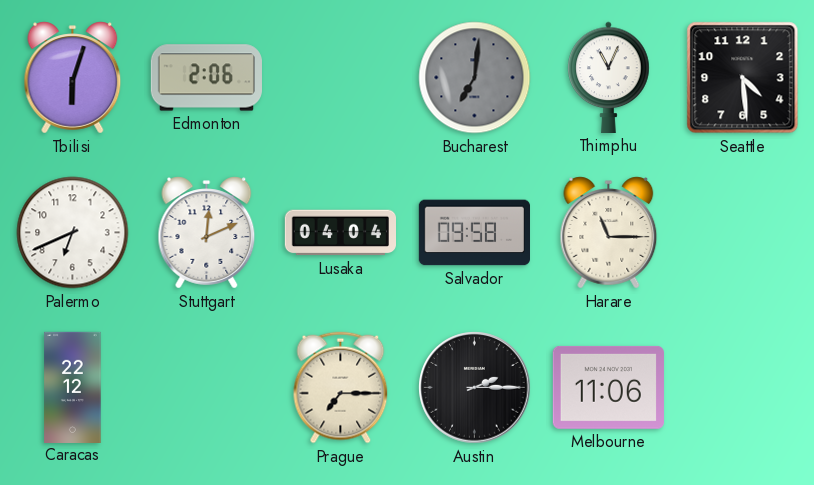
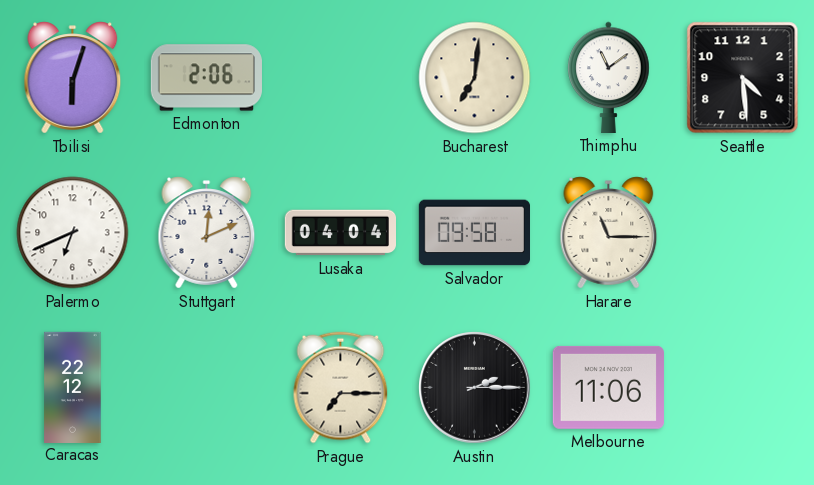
Bucharest dial: grey -> cream
Thimphu: 11:04 -> 11:09
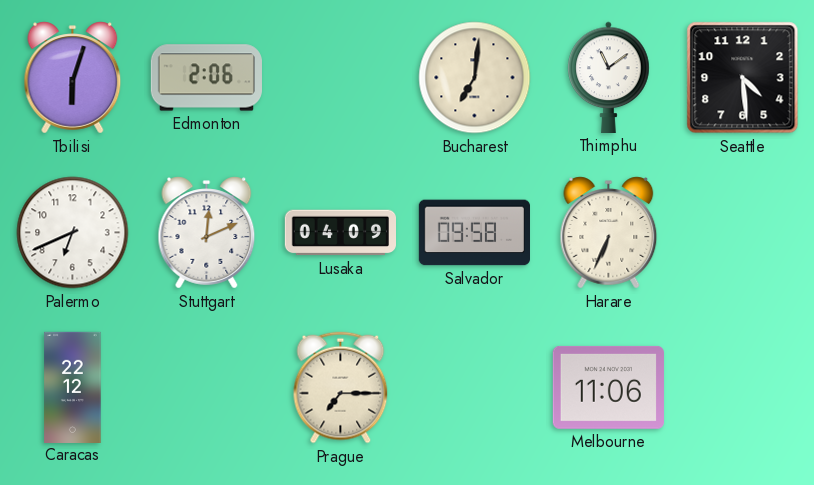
Lusaka: 04:04 -> 04:09
Harare: 11:15 -> 6:34
Austin: 2:15 -> none
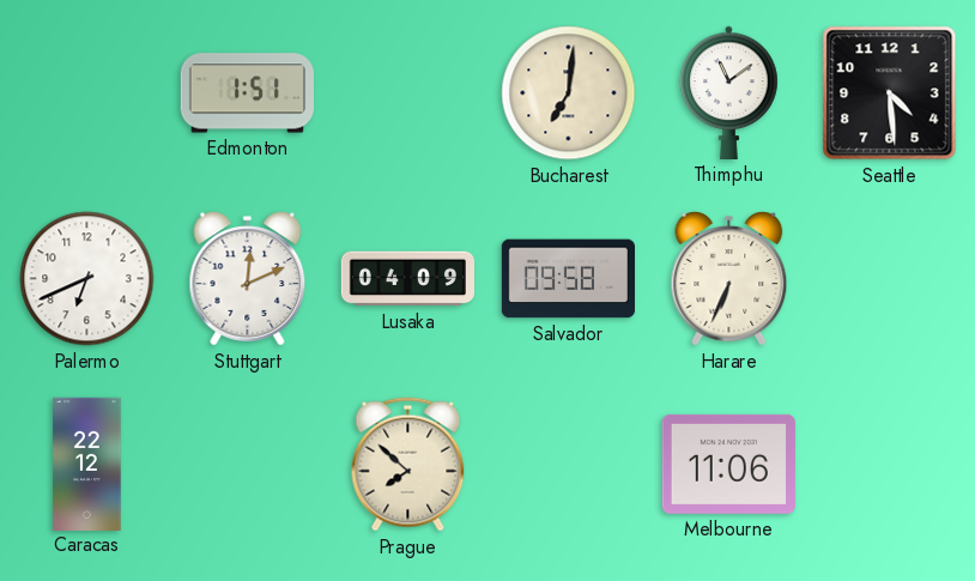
Tbilisi: 6:03 -> none
Edmonton: 2:06 -> 1:51
Prague: 7:15 -> 7:52
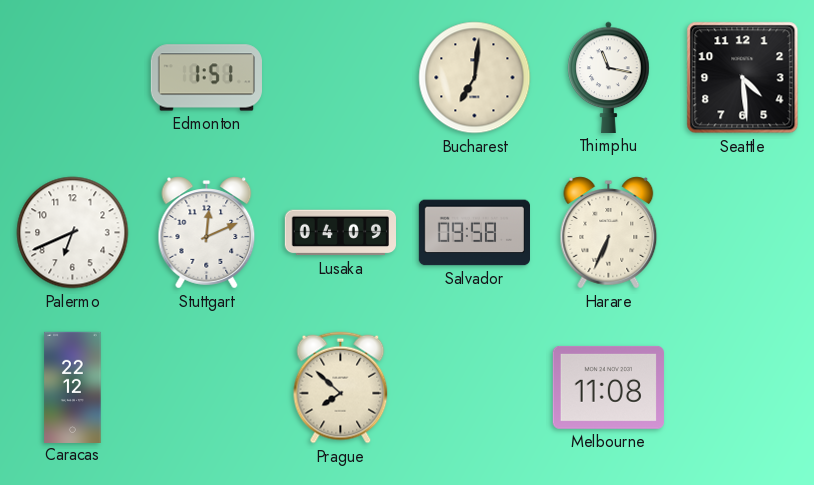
Thimphu: 11:09 -> 11:17
Melbourne: 11:06 -> 11:08
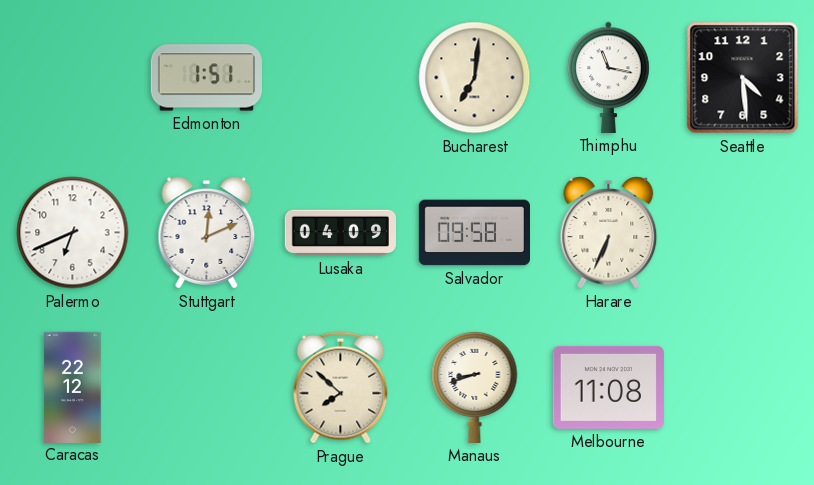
Manaus: none -> 8:42
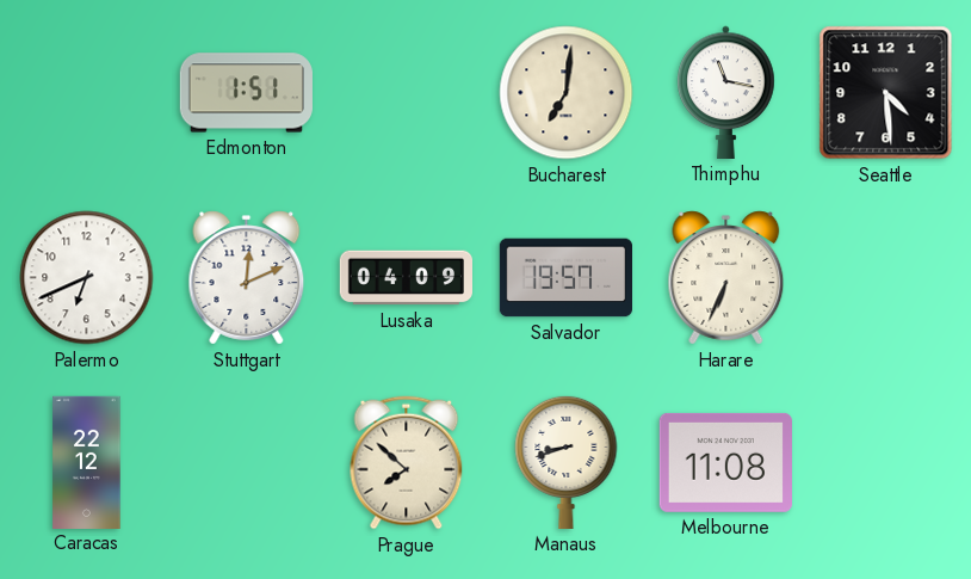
Salvador: 09:58 -> 19:57
